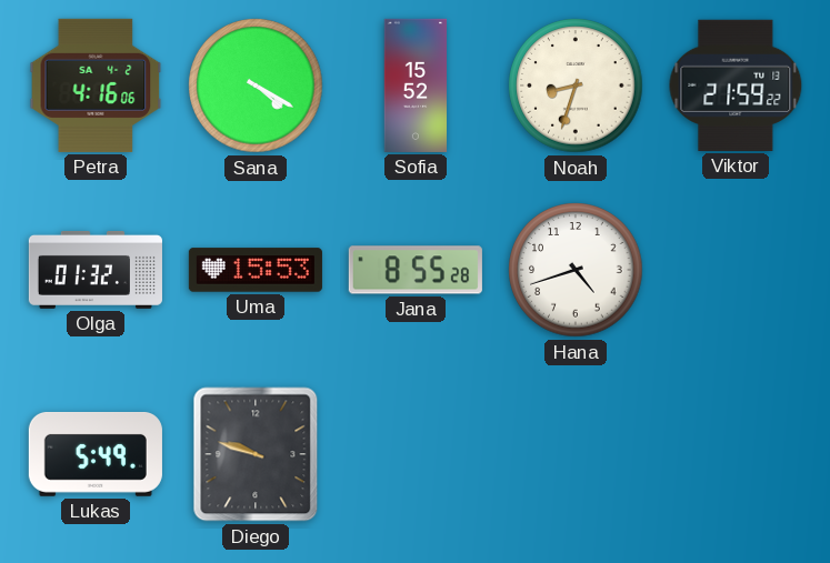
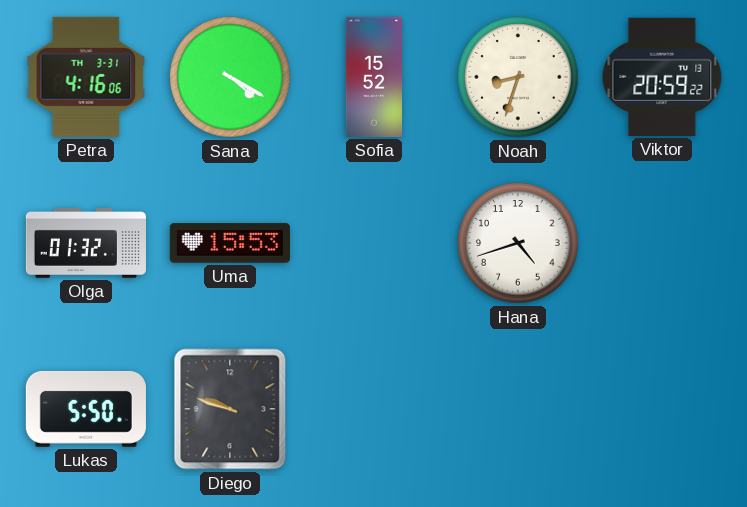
Petra date: SA 4-2 -> TH 3-31
Viktor: 21:59 -> 20:59
Jana: 8:55 -> none
Lukas: 5:49 -> 5:50
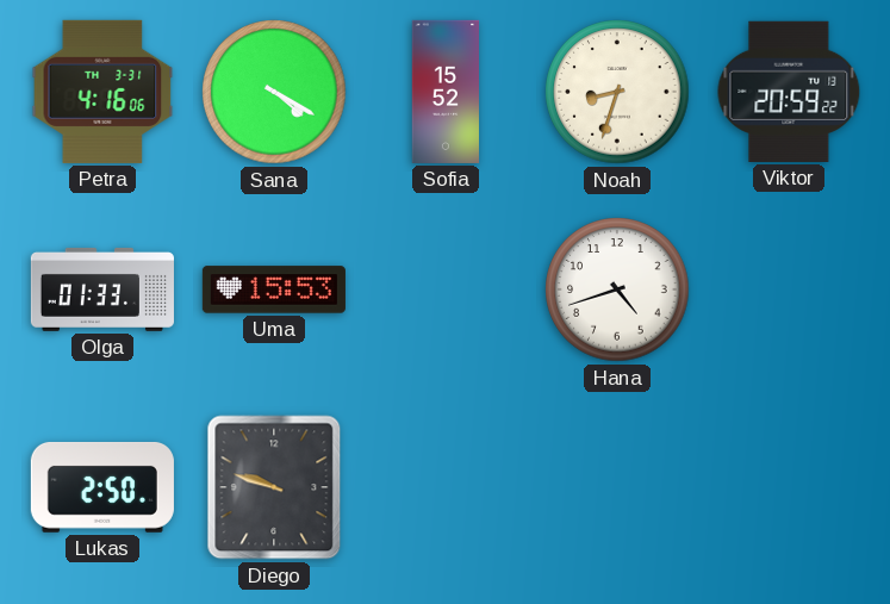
Olga: 01:32 -> 01:33
Lukas: 5:50 -> 2:50
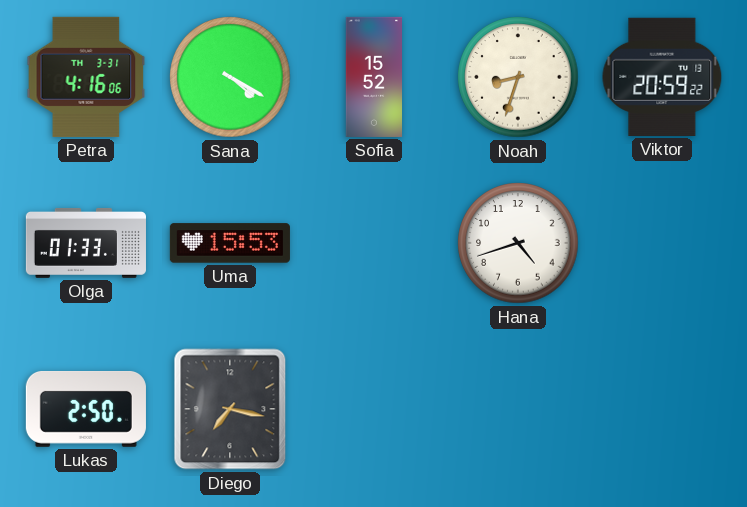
Diego: 9:48 -> 7:17
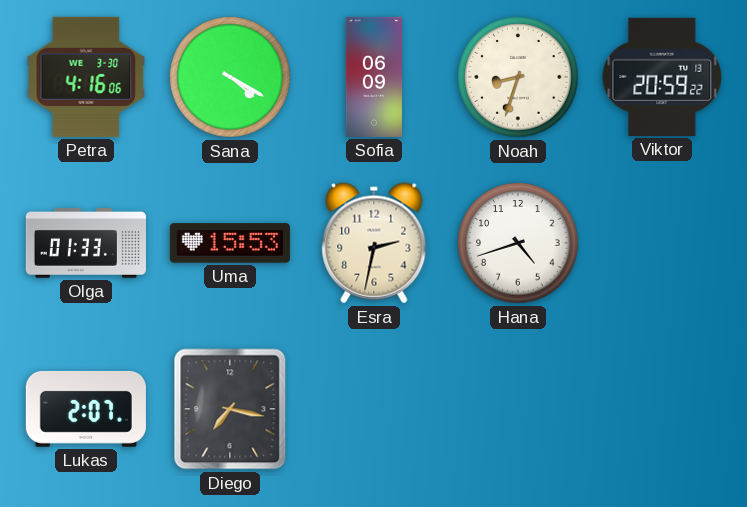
Petra date: TH 3-31 -> WE 3-30
Sofia: 15:52 -> 06:09
Esra: none -> 2:32
Lukas: 2:50 -> 2:07
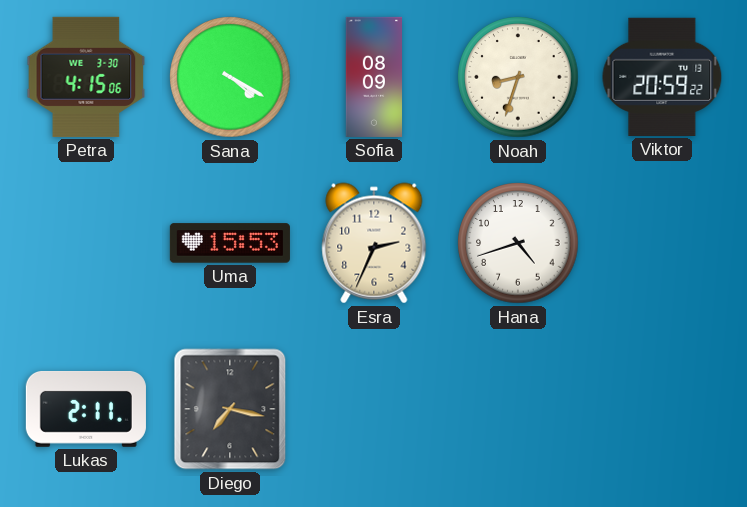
Petra: 4:16 -> 4:15
Sofia: 06:09 -> 08:09
Olga: 01:33 -> none
Esra: 2:32 -> 2:34
Lukas: 2:07 -> 2:11
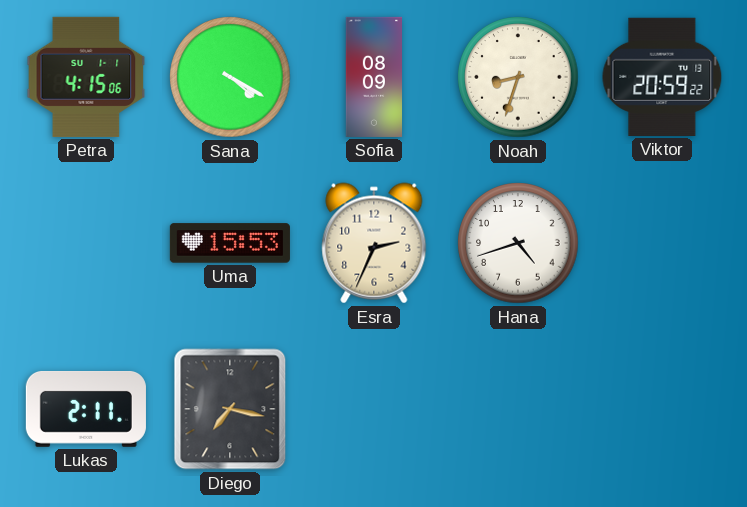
Petra date: WE 3-30 -> SU 1-1
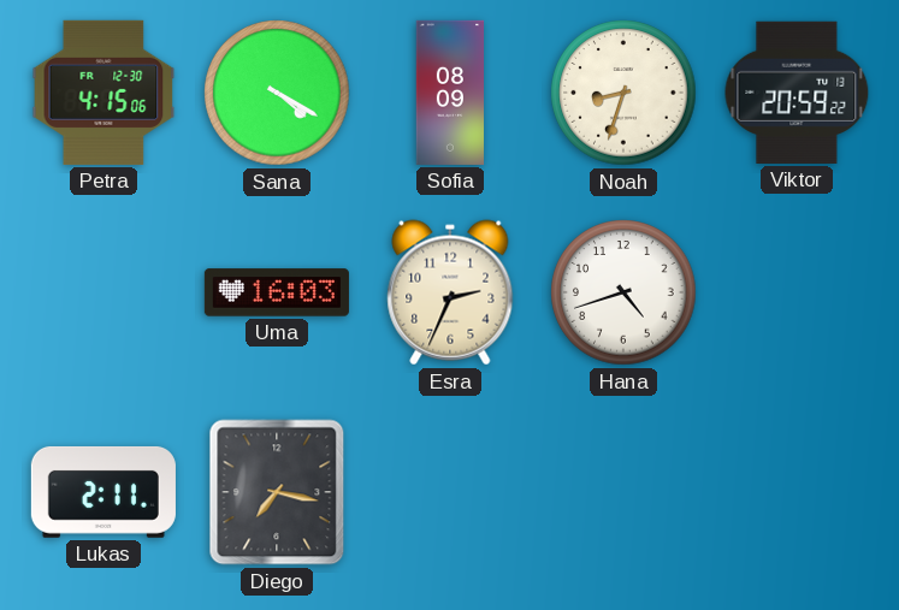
Petra date: SU 1-1 -> FR 12-30
Uma: 15:53 -> 16:03
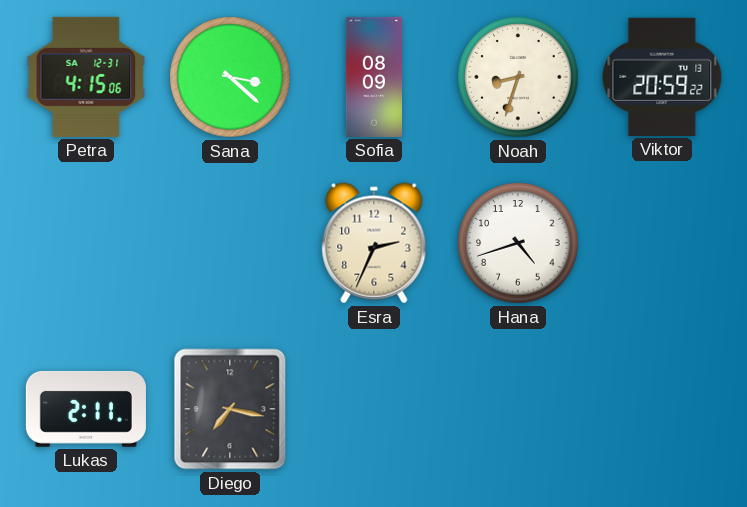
Petra date: FR 12-30 -> SA 12-31
Sana: 4:20 -> 3:22
Uma: 16:03 -> none
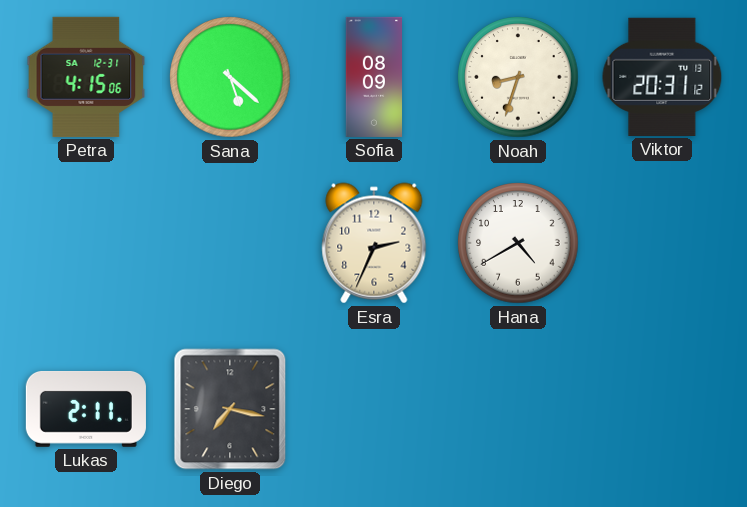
Sana: 3:22 -> 5:22
Viktor: 20:59 -> 20:31
Hana: 4:42 -> 4:40
